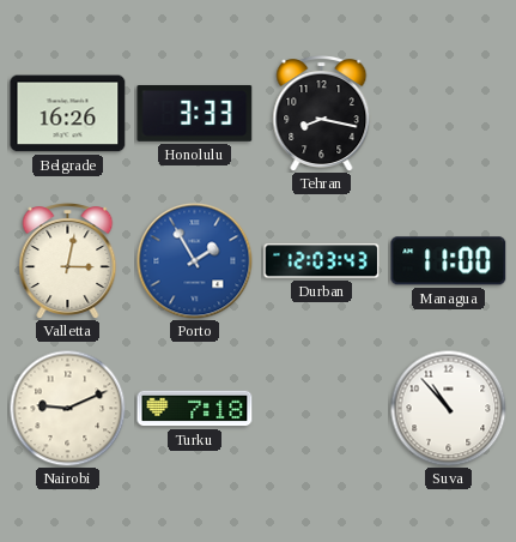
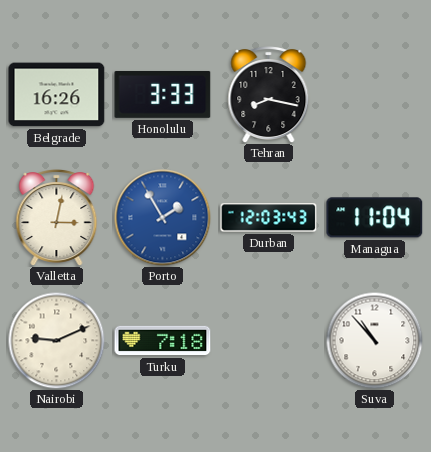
Managua: 11:00 -> 11:04
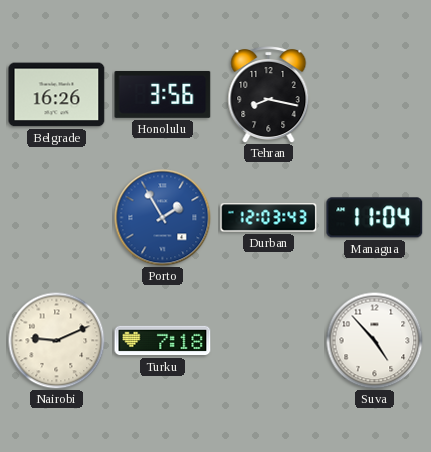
Honolulu: 3:33 -> 3:56
Valletta: 3:02 -> none
Suva: 10:53 -> 4:53
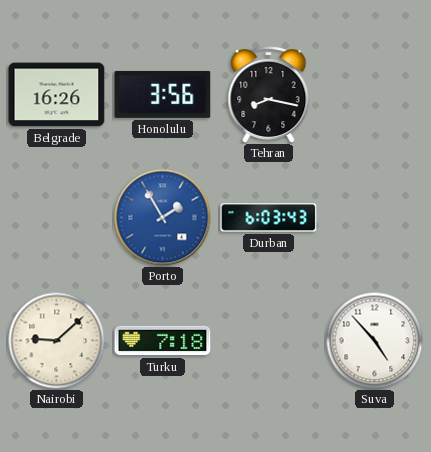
Durban: 12:03 -> 6:03
Managua: 11:04 -> none
Nairobi: 9:11 -> 9:08
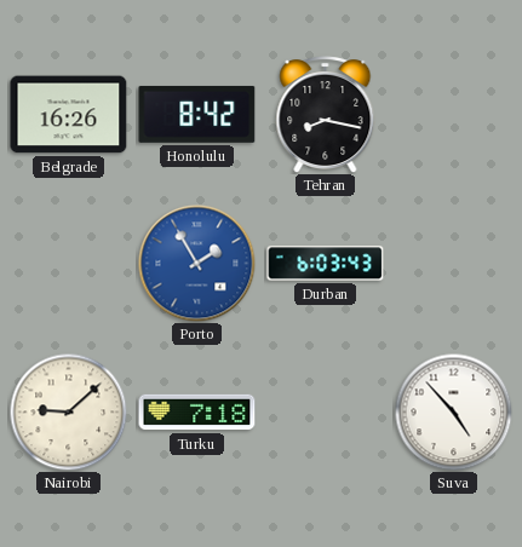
Honolulu: 3:56 -> 8:42
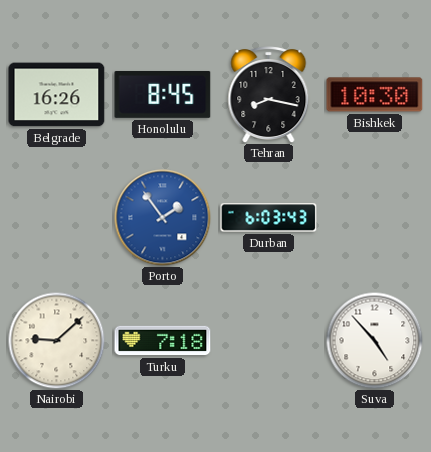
Honolulu: 8:42 -> 8:45
Bishkek: none -> 10:30
Porto: 1:55 -> 1:54
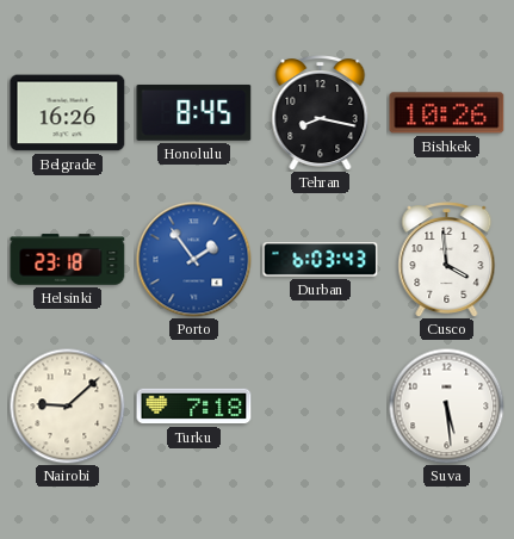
Bishkek: 10:30 -> 10:26
Helsinki: none -> 23:18
Cusco: none -> 3:59
Suva: 4:53 -> 5:29
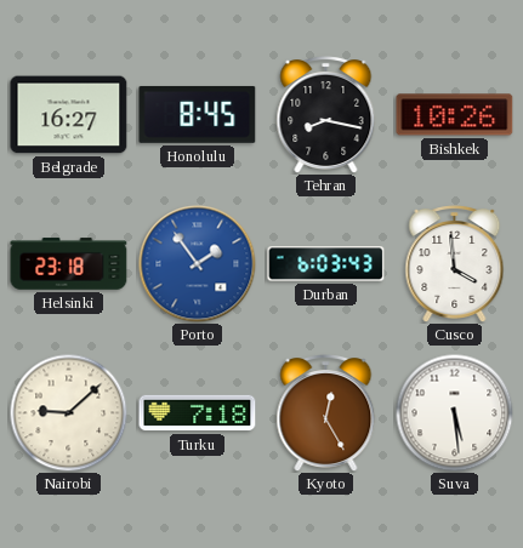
Belgrade: 16:26 -> 16:27
Kyoto: none -> 12:25
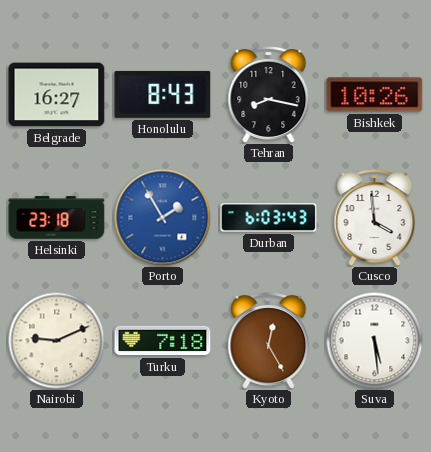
Honolulu: 8:45 -> 8:43
Porto: 1:54 -> 1:55
Nairobi: 9:08 -> 9:11
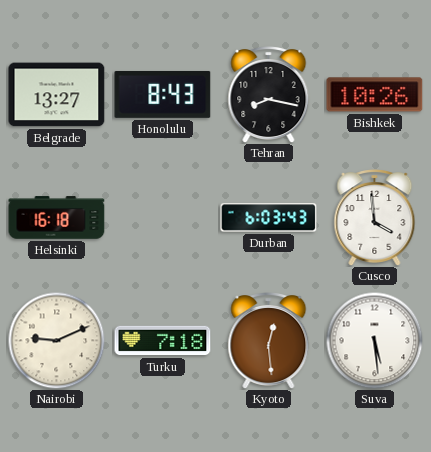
Belgrade: 16:27 -> 13:27
Helsinki: 23:18 -> 16:18
Porto: 1:55 -> none
Kyoto: 12:25 -> 12:29
